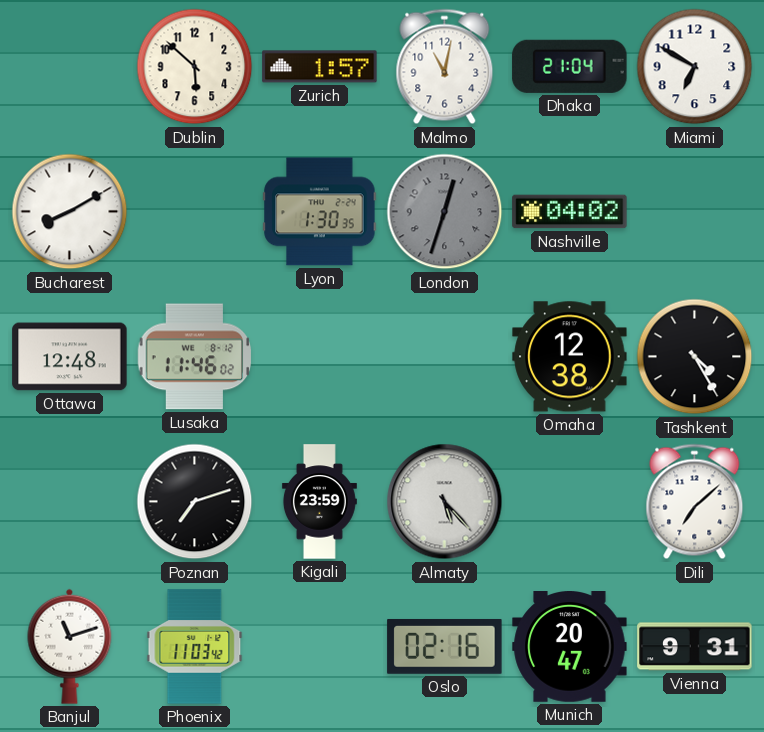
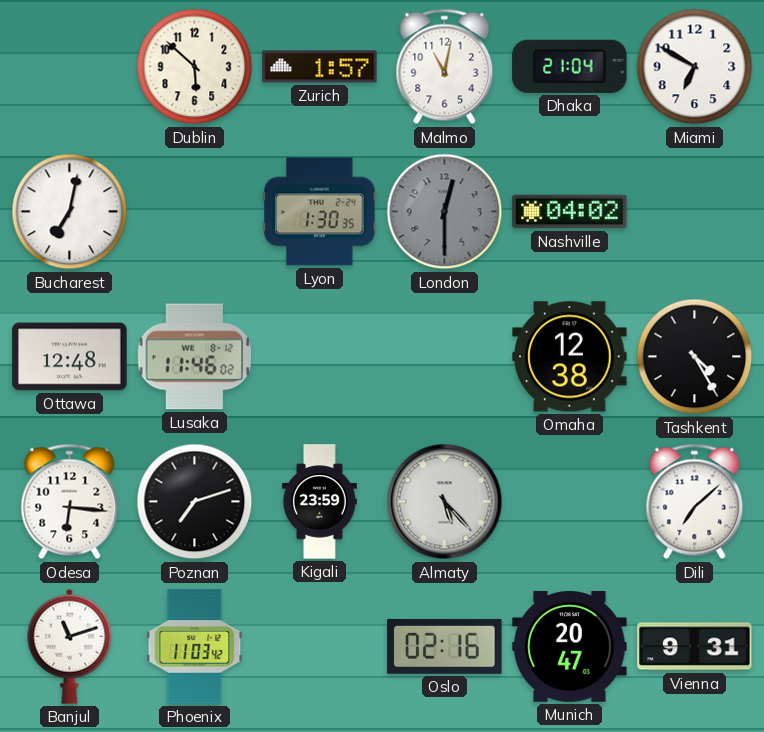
Bucharest: 8:10 -> 7:02
London: 12:33 -> 12:30
Odesa: none -> 6:16
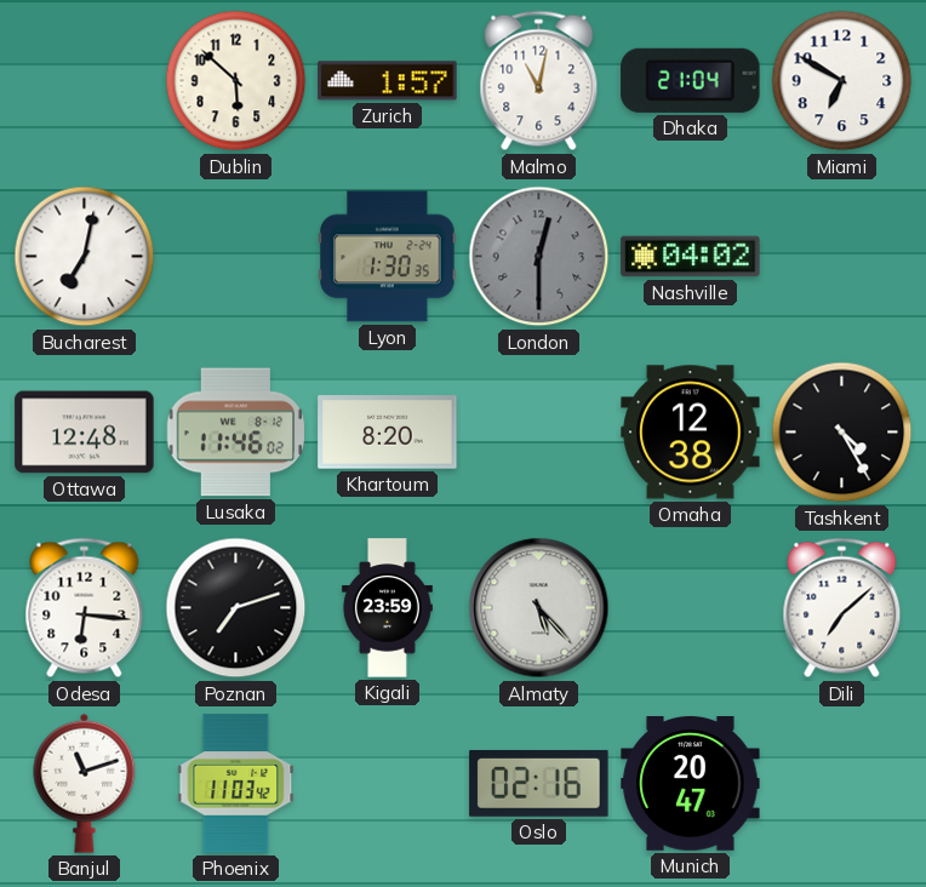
Khartoum: none -> 8:20
Vienna: 9:31 -> none
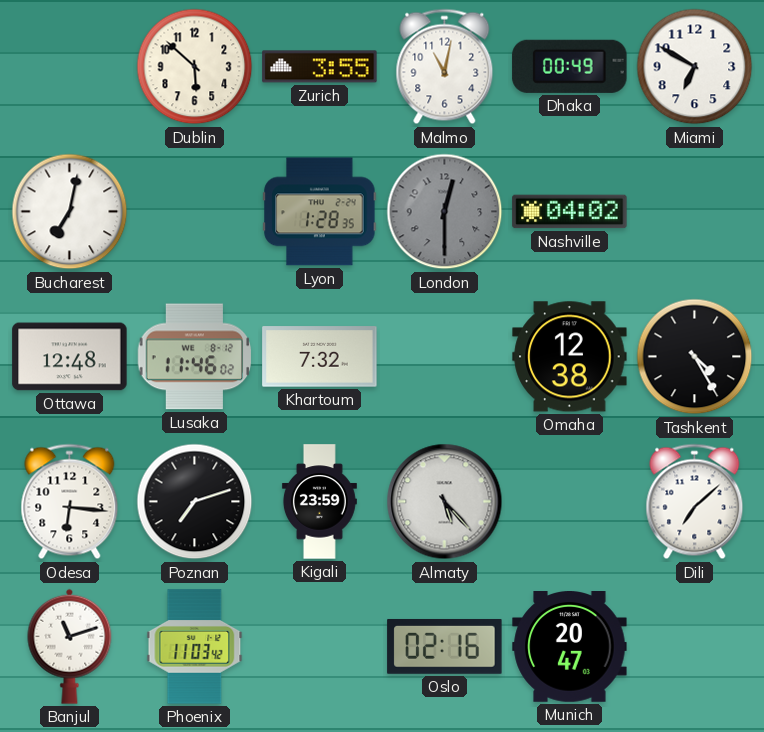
Zurich: 1:57 -> 3:55
Dhaka: 21:04 -> 00:49
Lyon: 1:30 -> 1:28
Khartoum: 8:20 -> 7:32
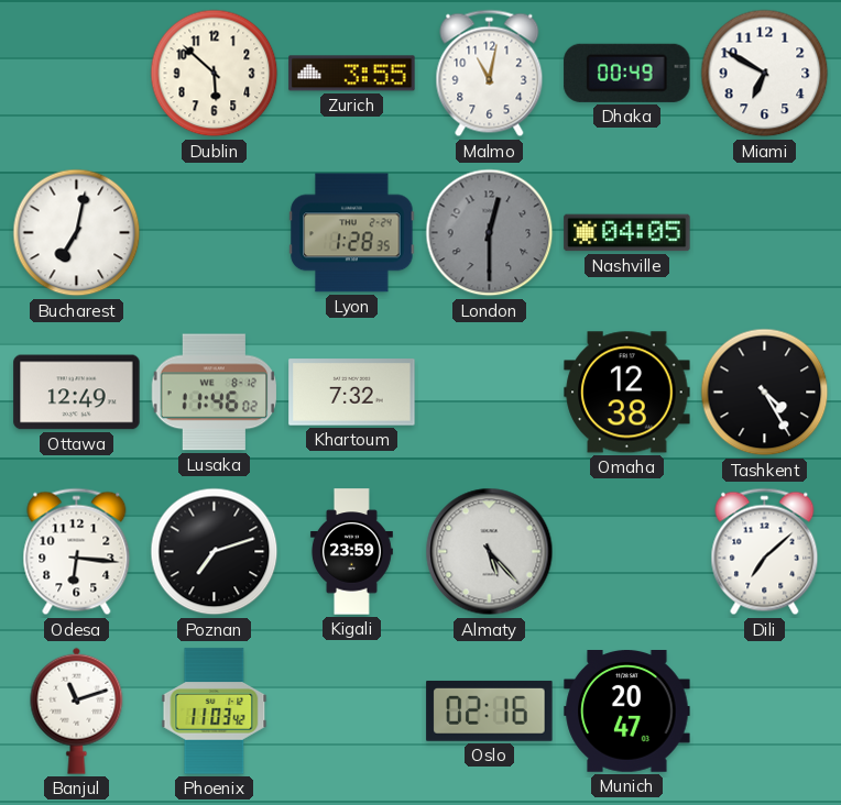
Nashville: 04:02 -> 04:05
Ottawa: 12:48 -> 12:49
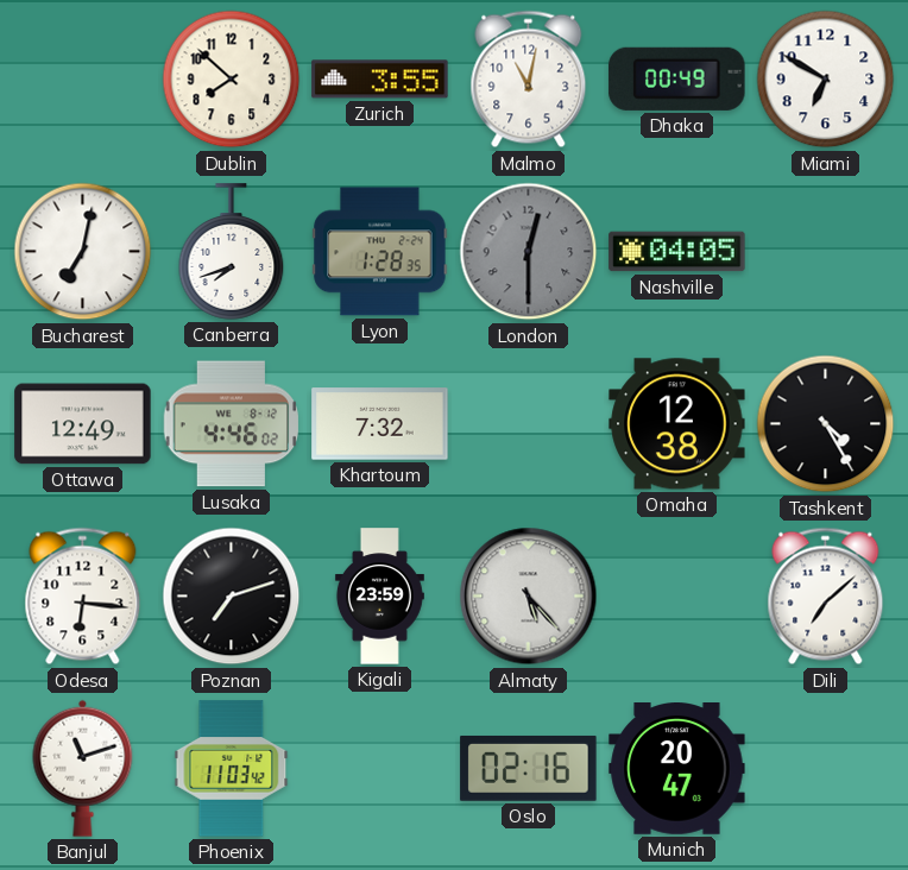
Dublin: 5:52 -> 7:52
Canberra: none -> 7:42
Lusaka: 11:46 -> 4:46
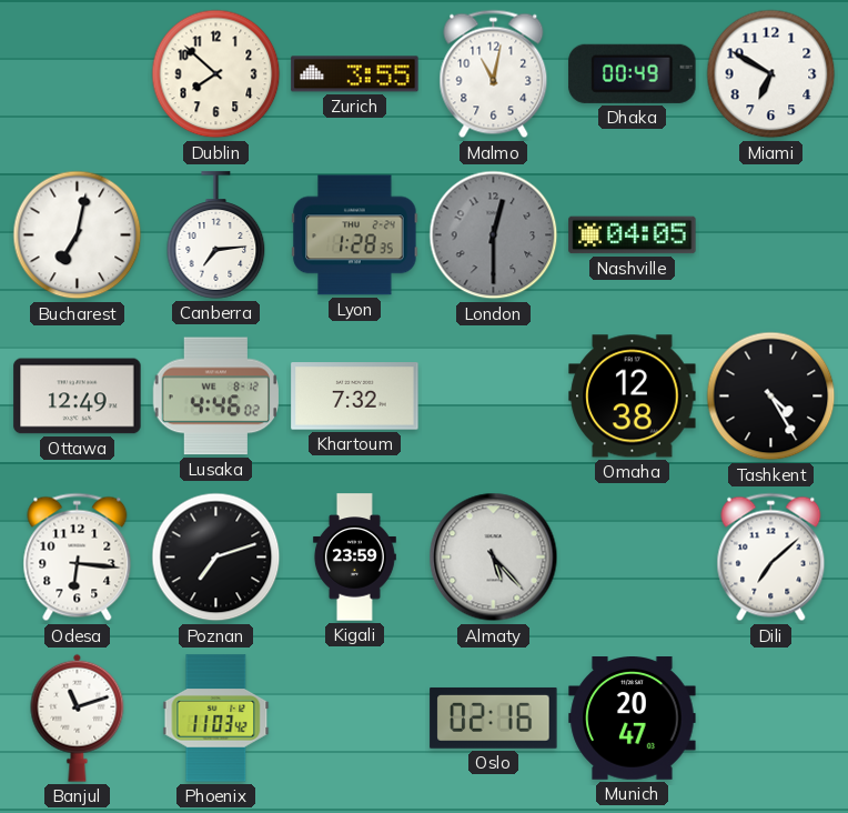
Canberra: 7:42 -> 7:14
